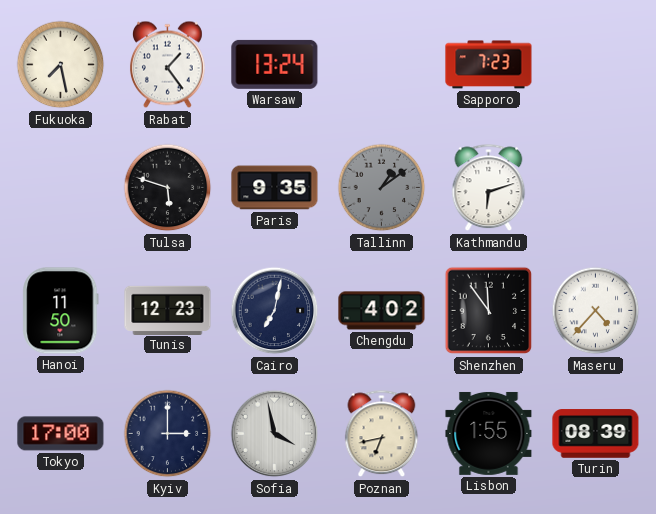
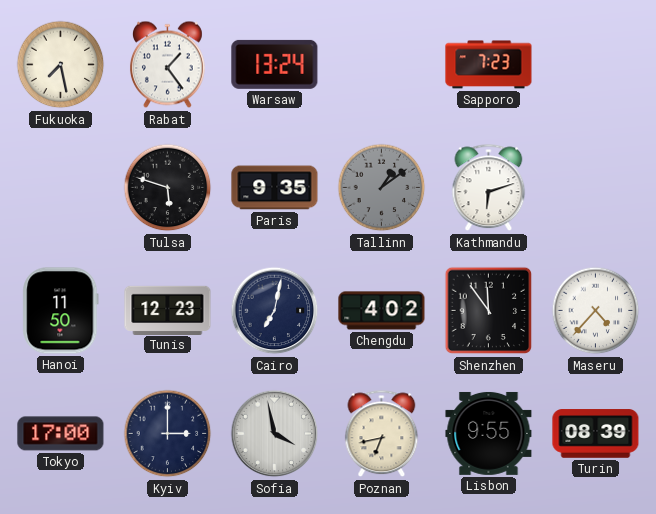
Lisbon: 1:55 -> 9:55
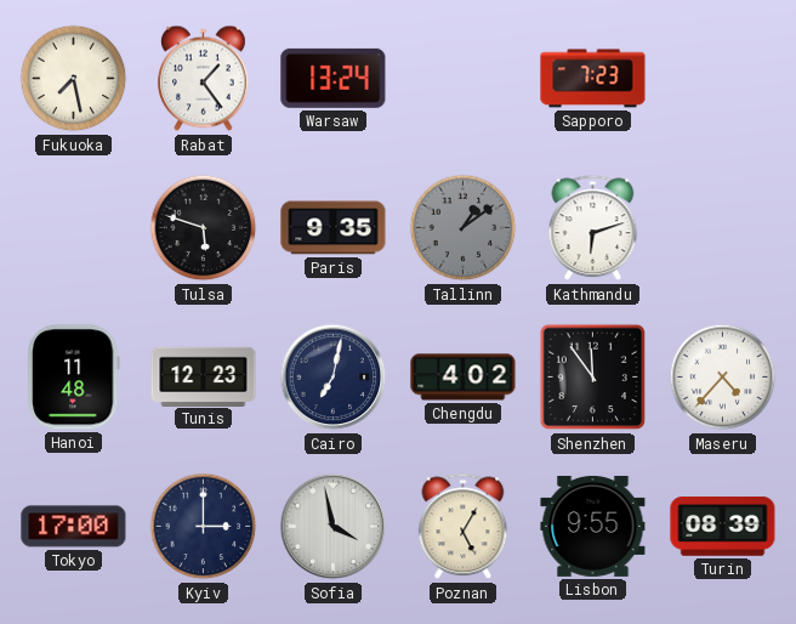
Hanoi: 11:50 -> 11:48
Poznan: 6:43 -> 5:05
